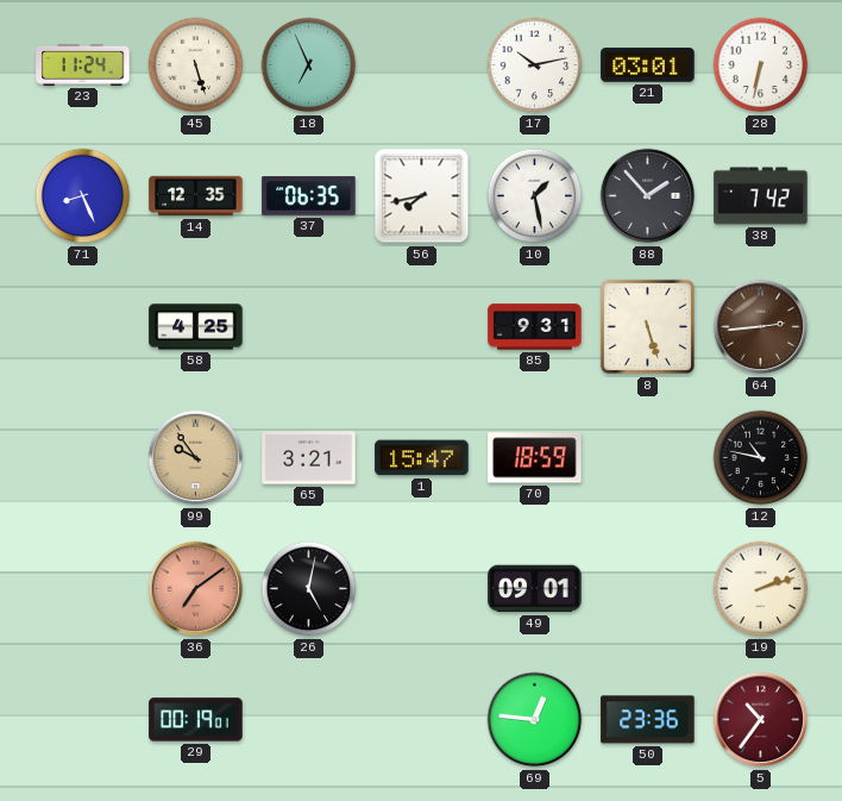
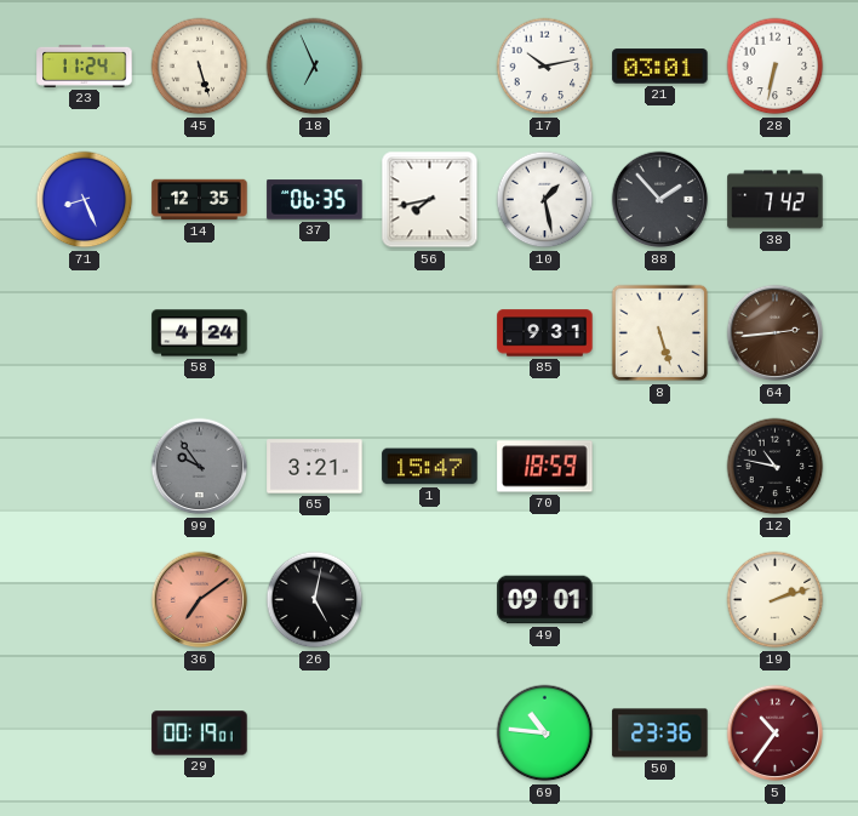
58: 4:25 -> 4:24
99 dial: champagne -> grey
69: 12:46 -> 10:46
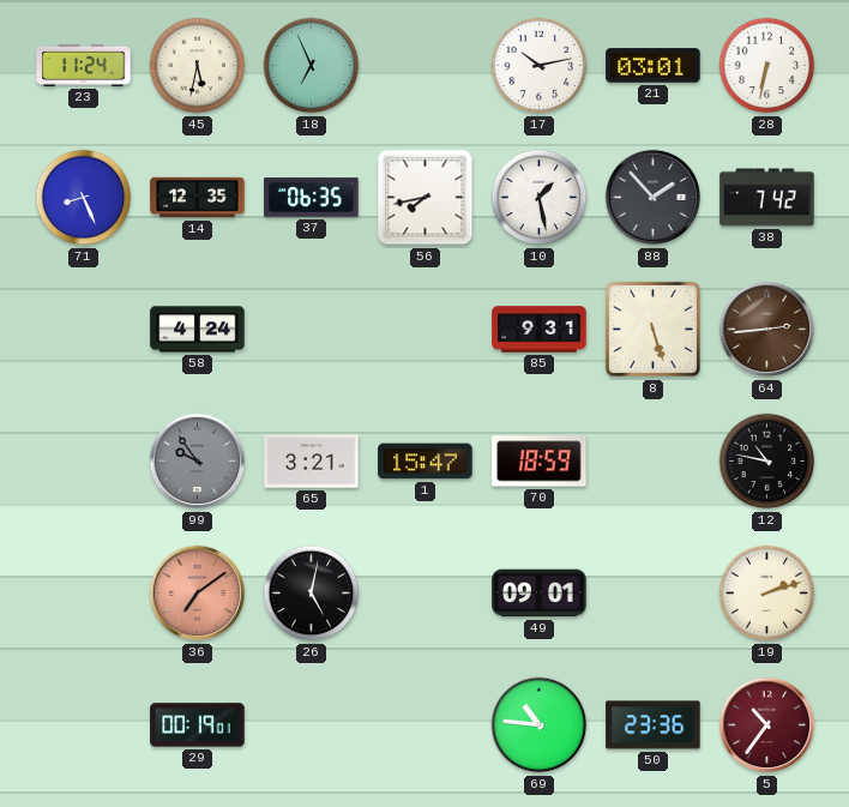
45: 5:27 -> 5:32
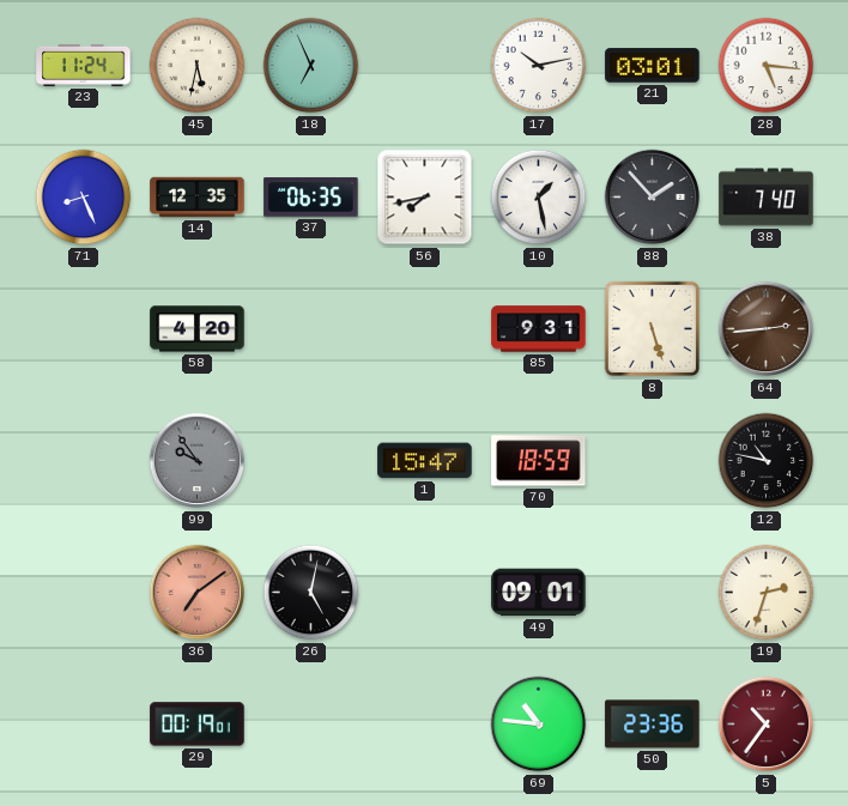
28: 6:32 -> 5:16
38: 7:42 -> 7:40
58: 4:24 -> 4:20
65: 3:21 -> none
19: 2:12 -> 2:33
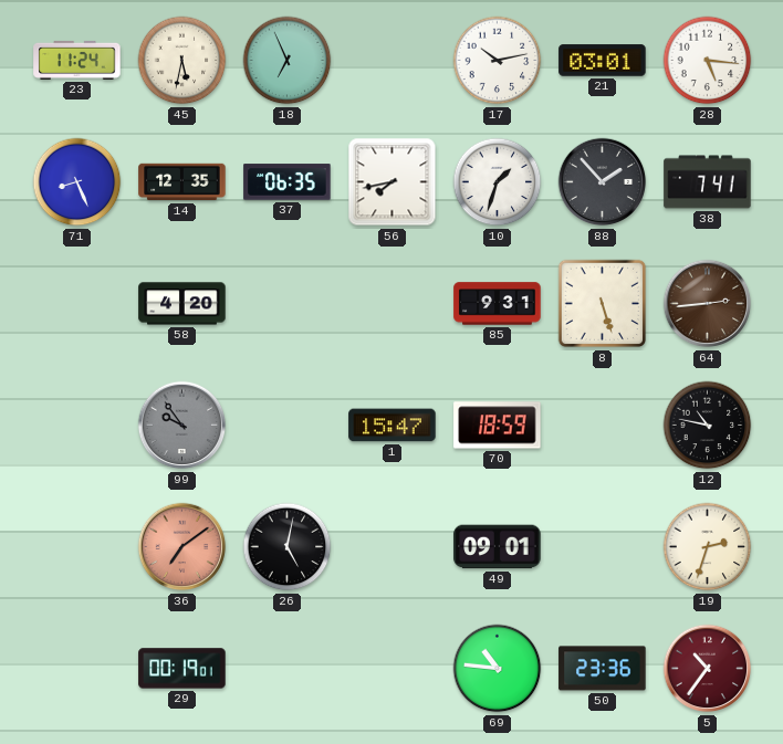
10: 1:28 -> 1:33
38: 7:40 -> 7:41
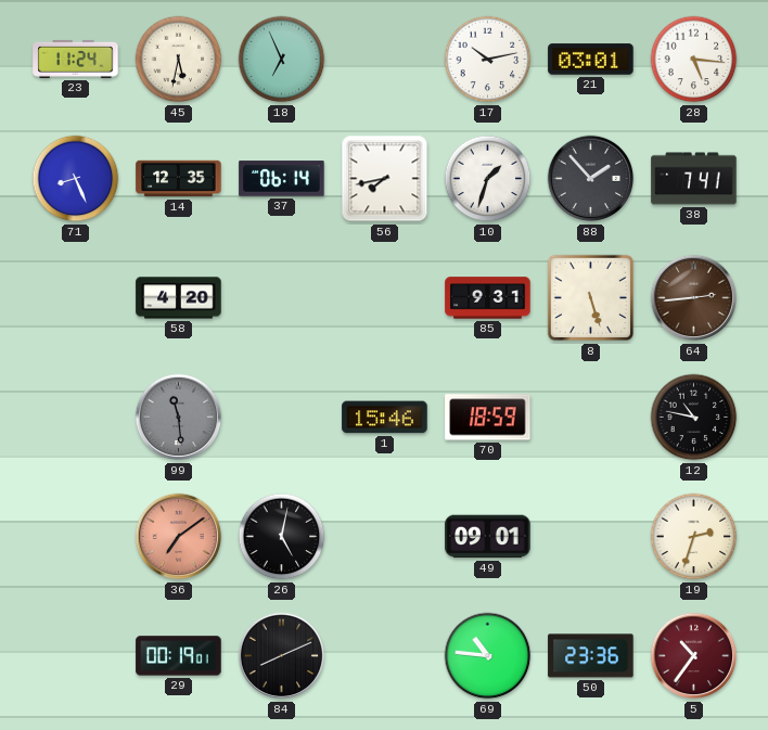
37: 06:35 -> 06:14
99: 9:54 -> 11:29
1: 15:47 -> 15:46
84: none -> 8:11
